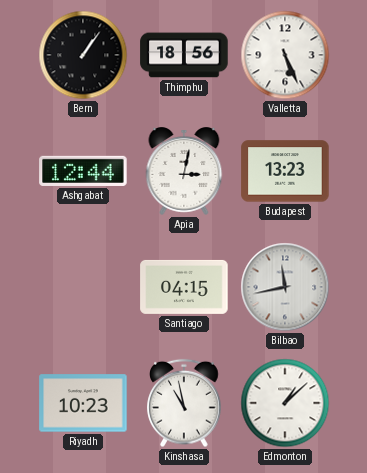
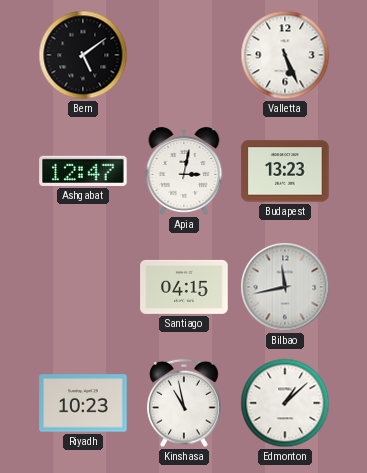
Bern: 1:06 -> 5:09
Thimphu: 18:56 -> none
Ashgabat: 12:44 -> 12:47
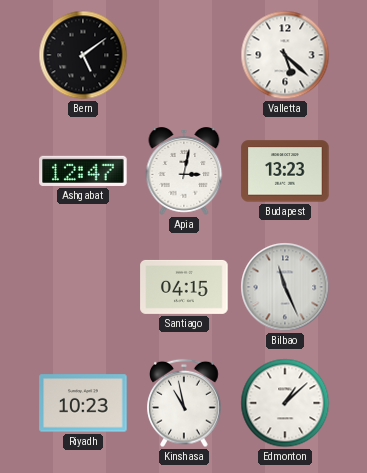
Valletta: 5:26 -> 5:22
Bilbao: 11:43 -> 11:26
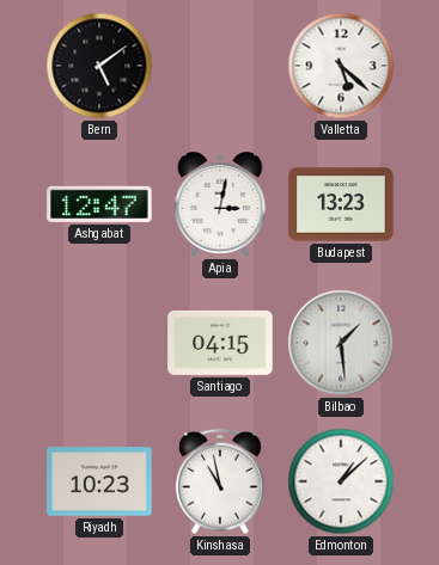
Bilbao: 11:26 -> 1:29
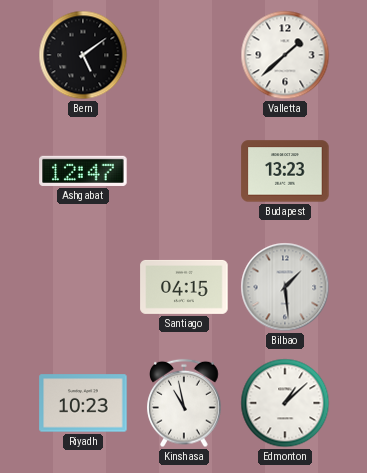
Valletta: 5:22 -> 1:38
Apia: 3:02 -> none
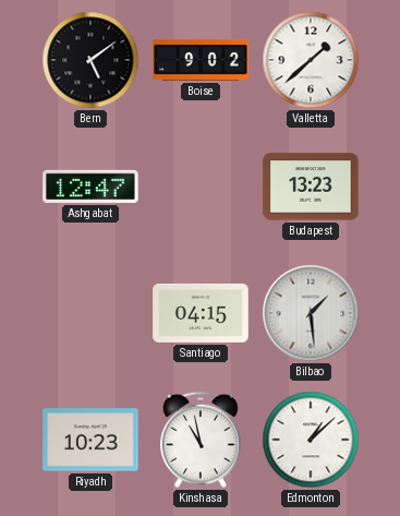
Boise: none -> 9:02
